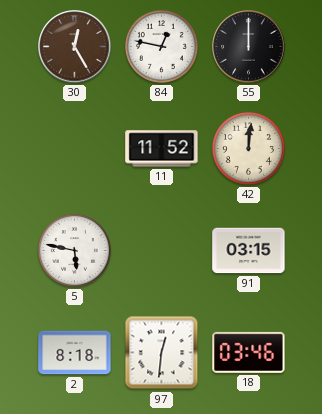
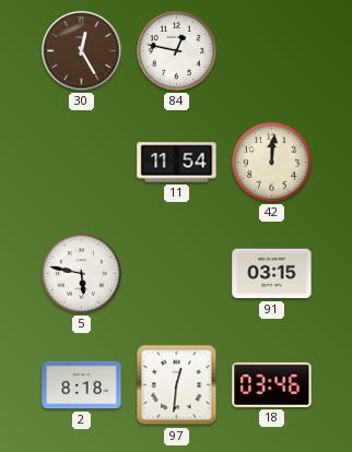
55: 12:00 -> none
11: 11:52 -> 11:54
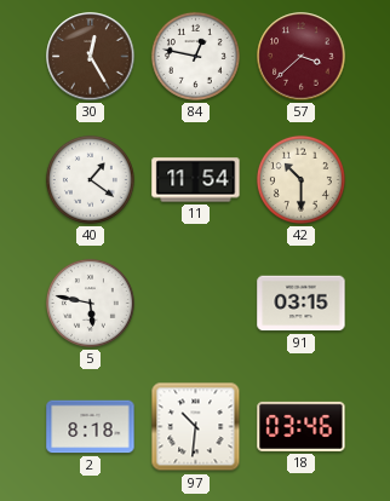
57: none -> 3:38
40: none -> 1:21
42: 12:01 -> 10:30
97: 12:31 -> 10:31
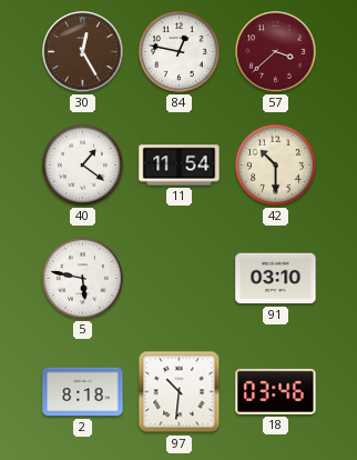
91: 03:15 -> 03:10
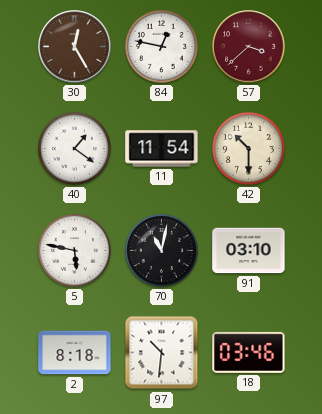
70: none -> 11:02
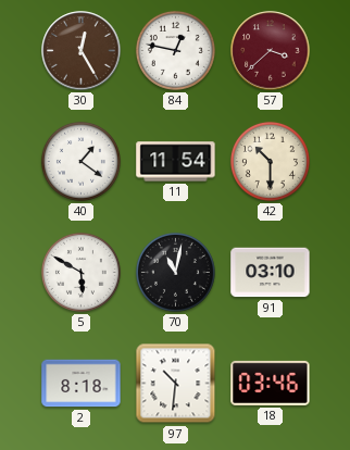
5: 5:47 -> 5:50
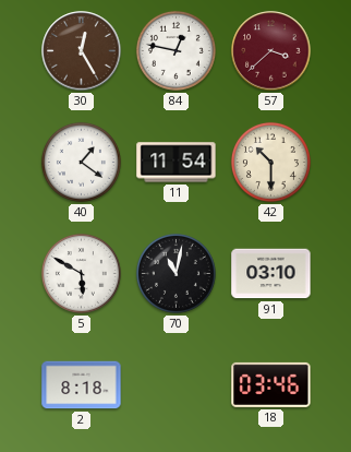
97: 10:31 -> none
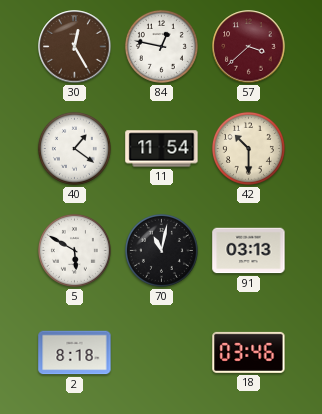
91: 03:10 -> 03:13
